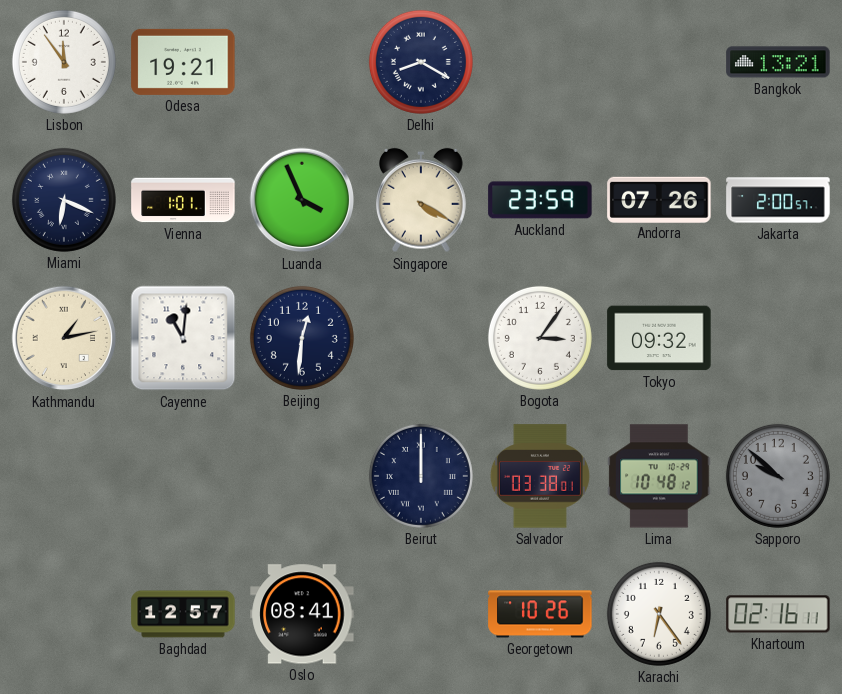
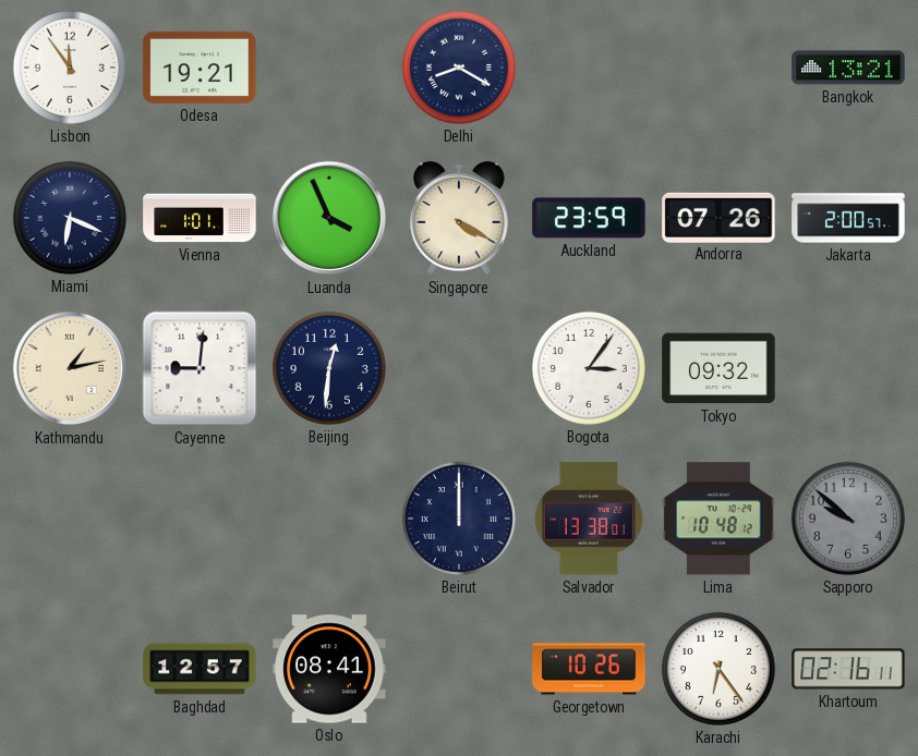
Cayenne: 11:01 -> 9:01
Salvador: 03:38 -> 13:38
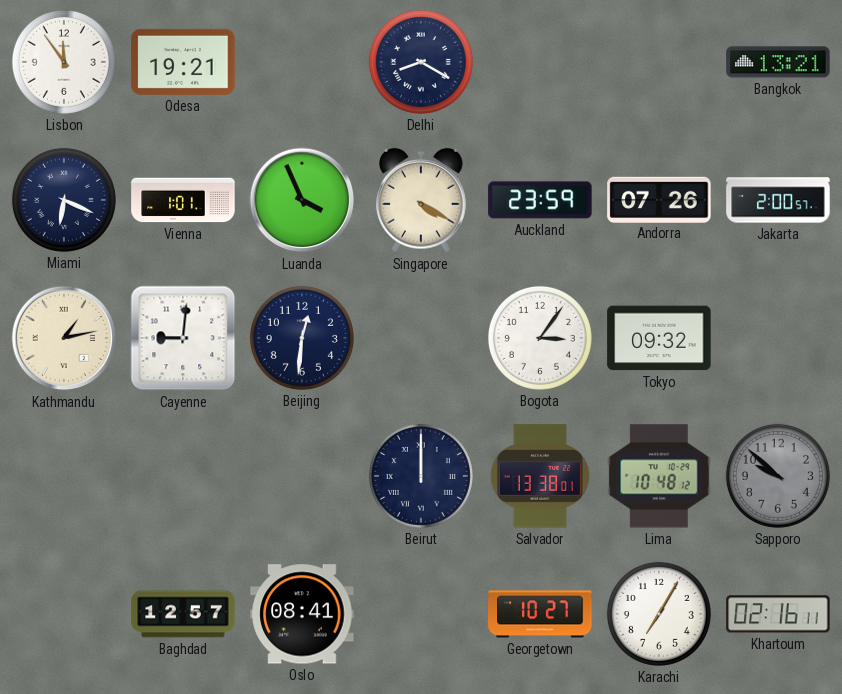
Georgetown: 10:26 -> 10:27
Karachi: 6:24 -> 7:05
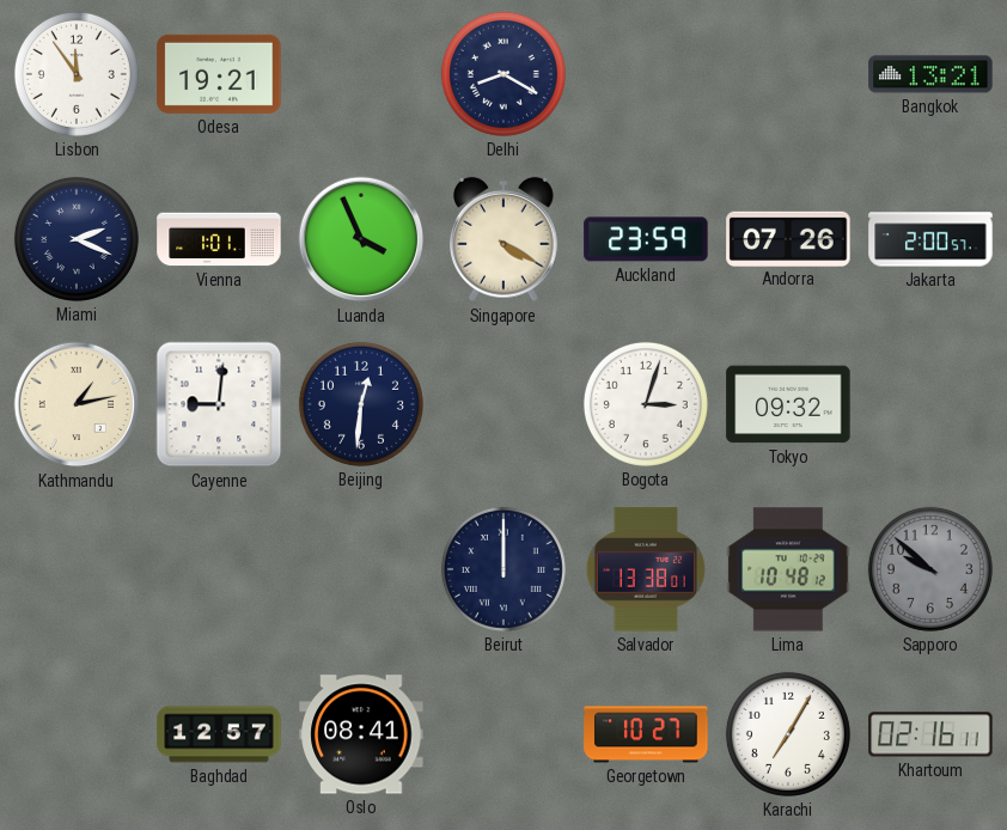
Miami: 6:19 -> 2:19
Bogota: 3:06 -> 3:03
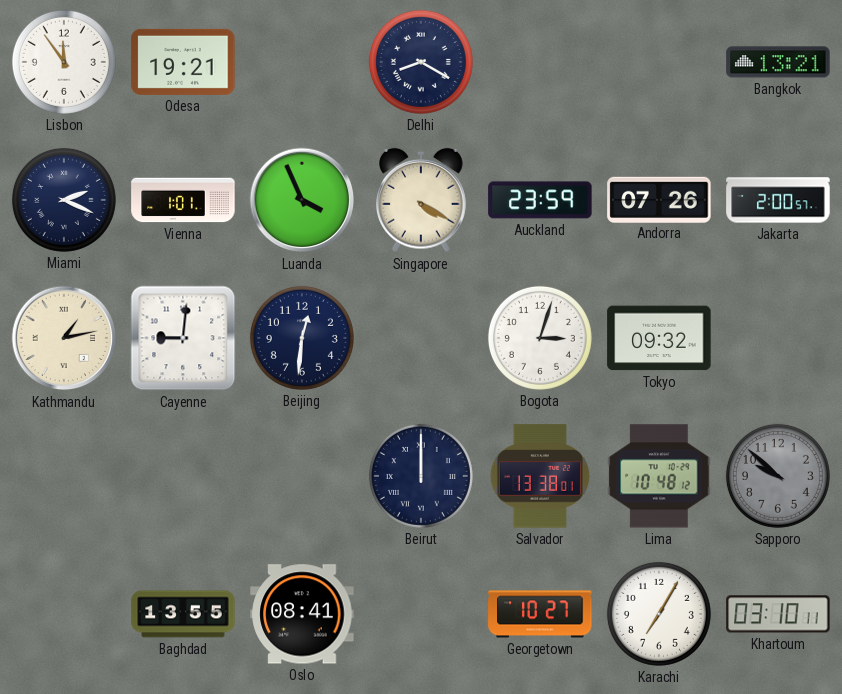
Baghdad: 12:57 -> 13:55
Khartoum: 02:16 -> 03:10
